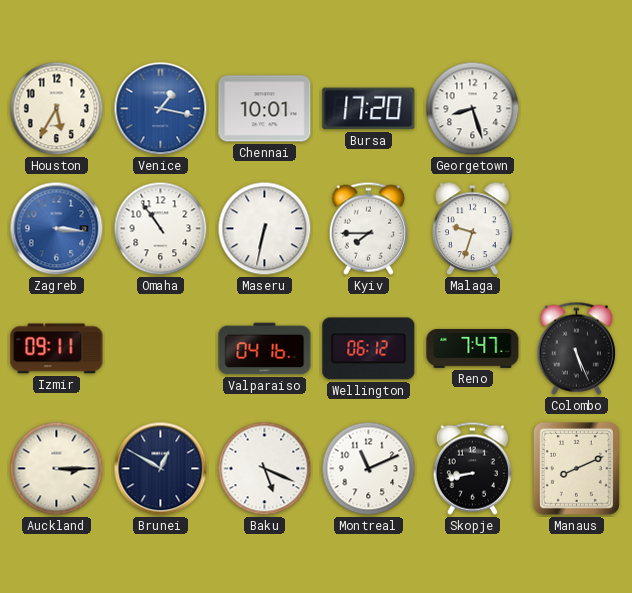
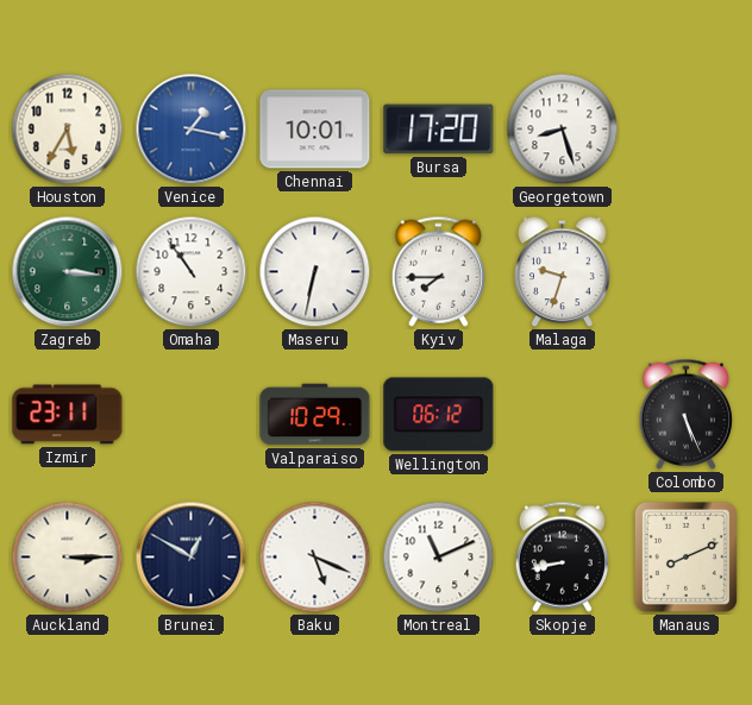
Zagreb dial: blue -> green
Izmir: 09:11 -> 23:11
Valparaiso: 04:16 -> 10:29
Reno: 7:47 -> none
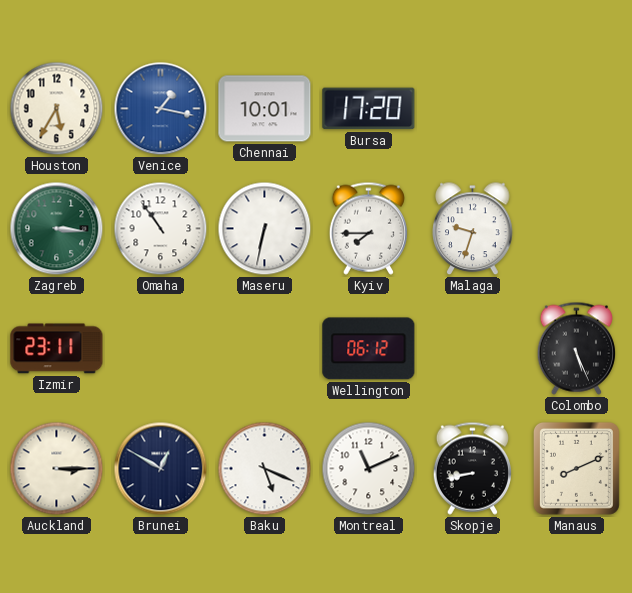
Georgetown: 8:27 -> none
Valparaiso: 10:29 -> none
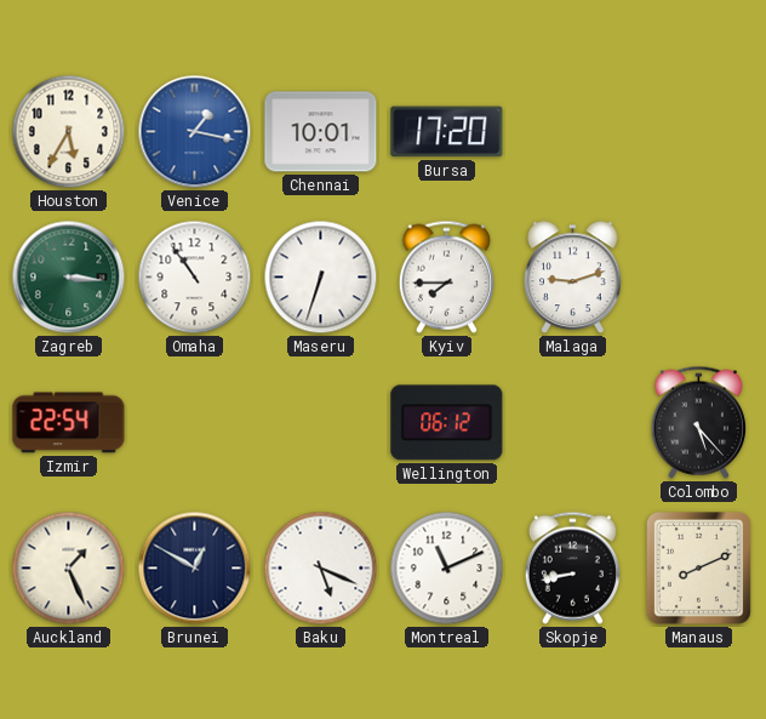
Maseru: 6:32 -> 6:33
Malaga: 9:33 -> 9:12
Izmir: 23:11 -> 22:54
Colombo: 5:26 -> 5:23
Auckland: 3:15 -> 1:26
